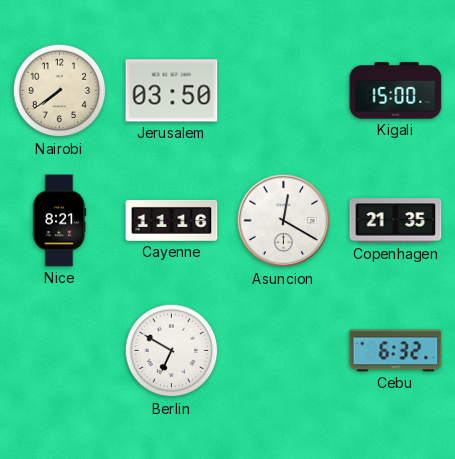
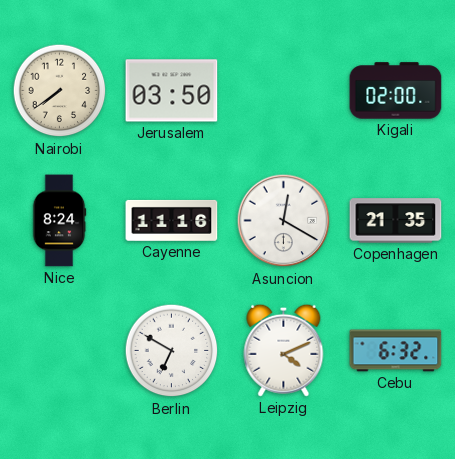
Kigali: 15:00 -> 02:00
Nice: 8:21 -> 8:24
Leipzig: none -> 4:11
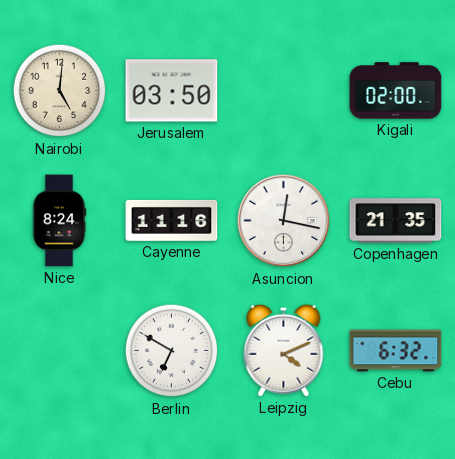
Nairobi: 7:39 -> 5:01
Asuncion: 12:20 -> 12:17
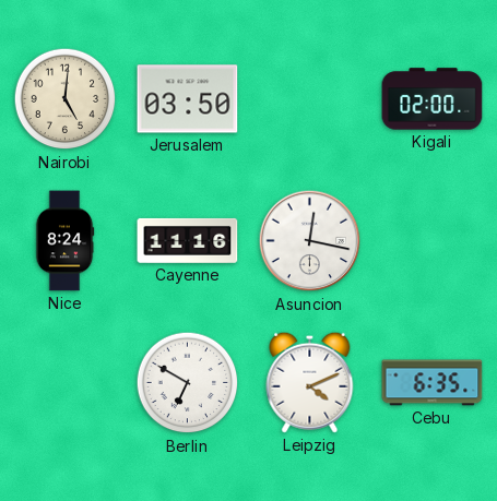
Copenhagen: 21:35 -> none
Cebu: 6:32 -> 6:35
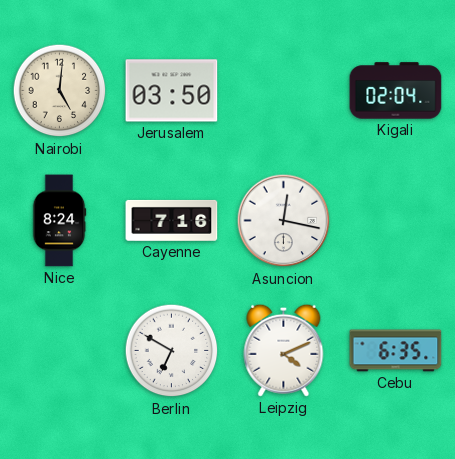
Kigali: 02:00 -> 02:04
Cayenne: 11:16 -> 7:16
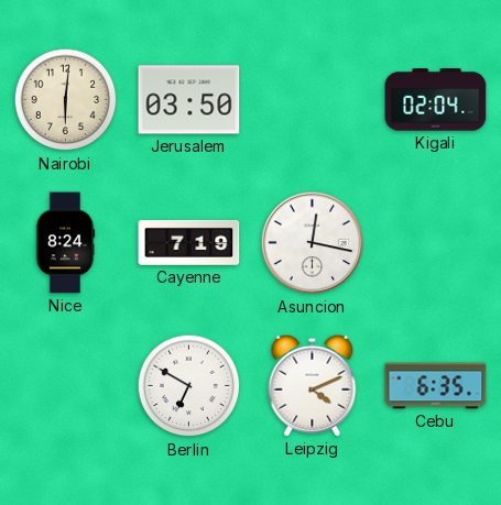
Nairobi: 5:01 -> 6:01
Cayenne: 7:16 -> 7:19
